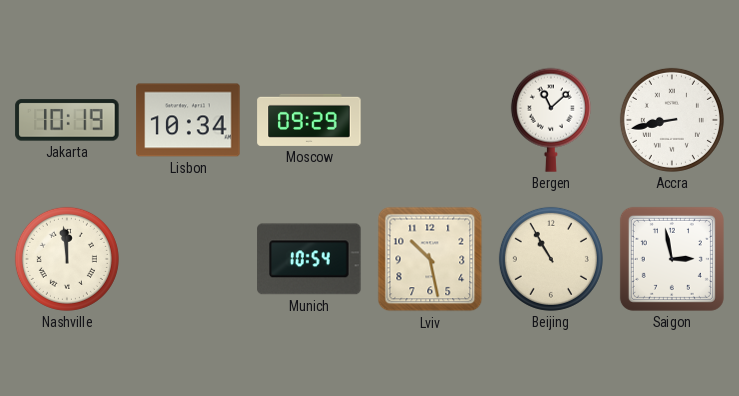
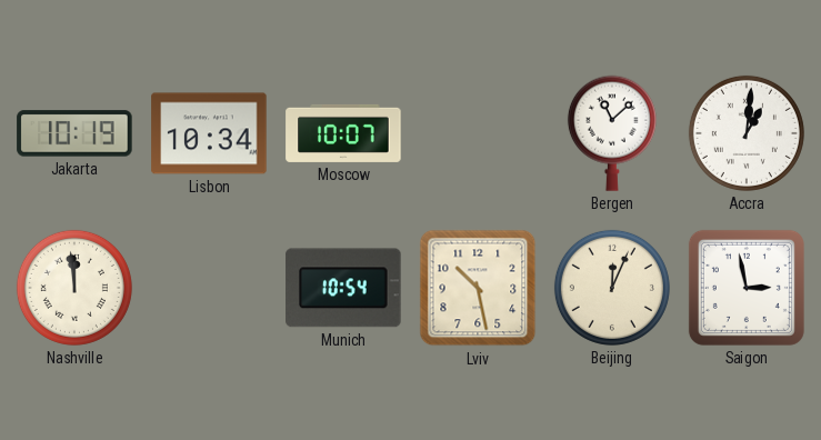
Moscow: 09:29 -> 10:07
Accra: 8:43 -> 1:01
Beijing: 10:55 -> 12:04
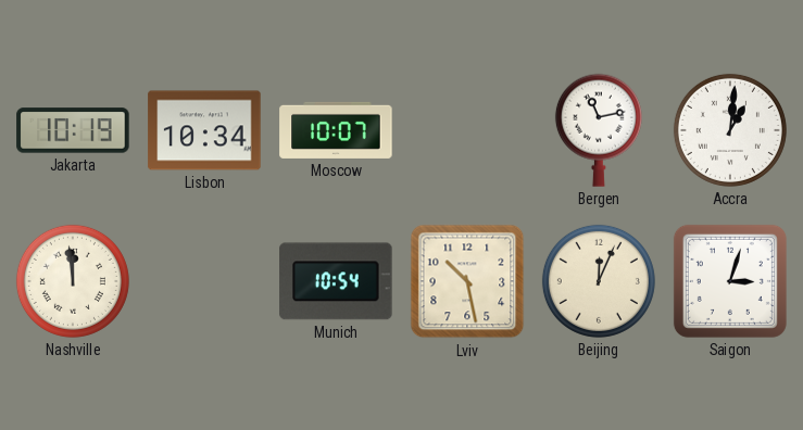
Bergen: 11:08 -> 11:13
Saigon: 2:58 -> 3:03
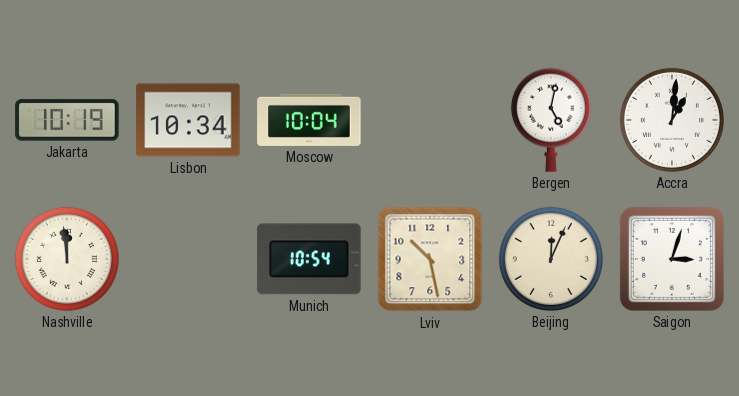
Moscow: 10:07 -> 10:04
Bergen: 11:13 -> 5:02
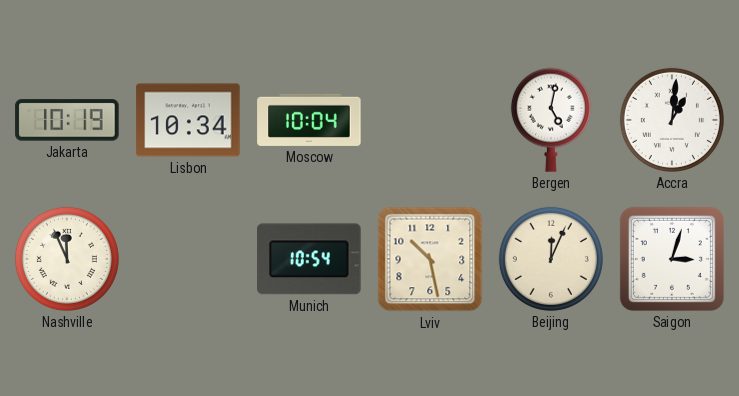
Nashville: 11:59 -> 11:56
